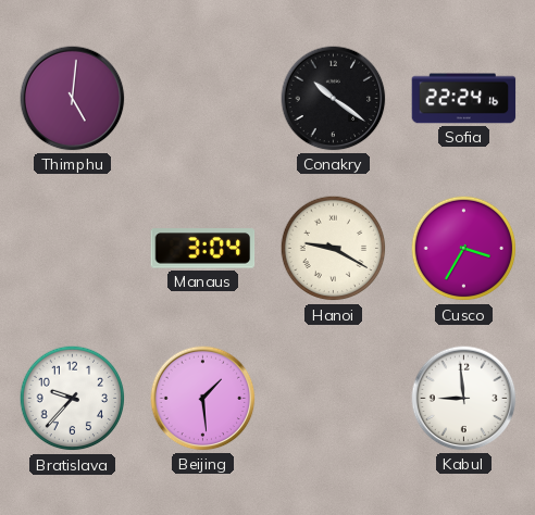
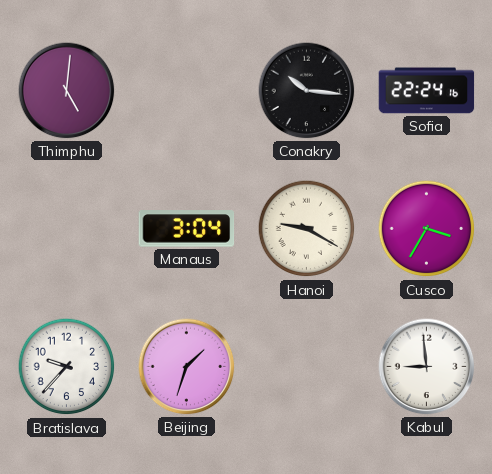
Conakry: 10:21 -> 10:16
Beijing: 1:29 -> 1:33
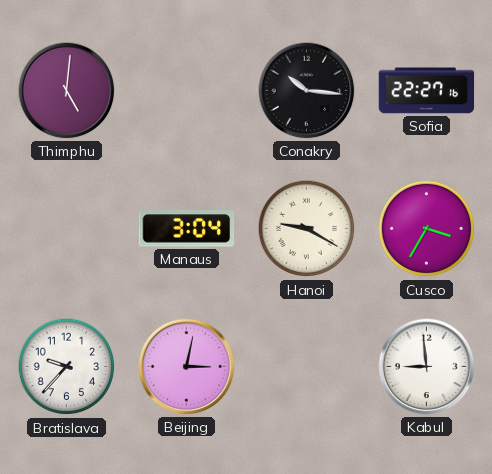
Sofia: 22:24 -> 22:27
Beijing: 1:33 -> 3:02
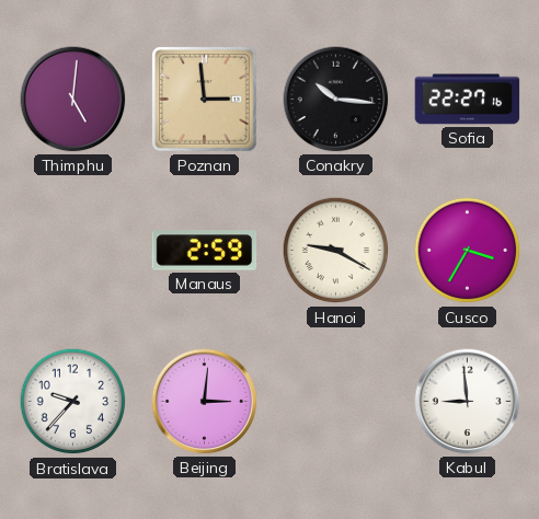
Poznan: none -> 2:59
Manaus: 3:04 -> 2:59
Beijing: 3:02 -> 3:01
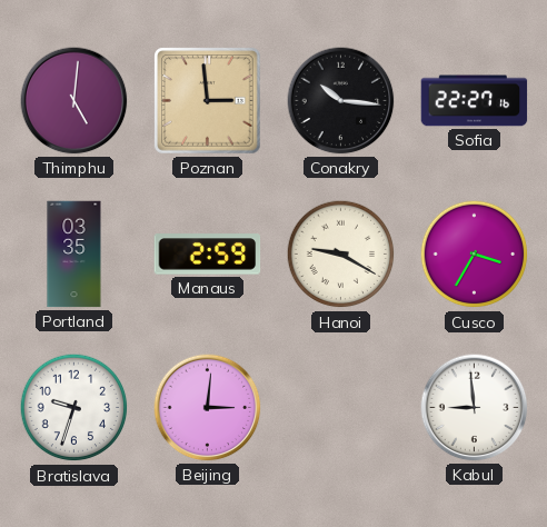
Portland: none -> 03:35
Bratislava: 9:37 -> 9:33
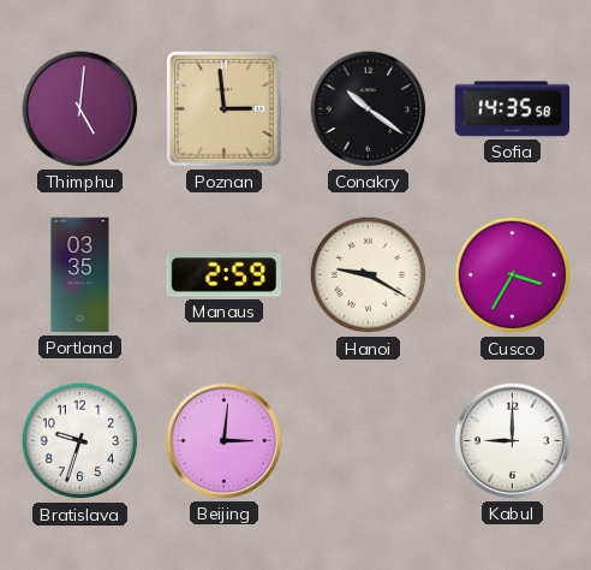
Conakry: 10:16 -> 10:21
Sofia: 22:27 -> 14:35
Kabul: 8:59 -> 9:00
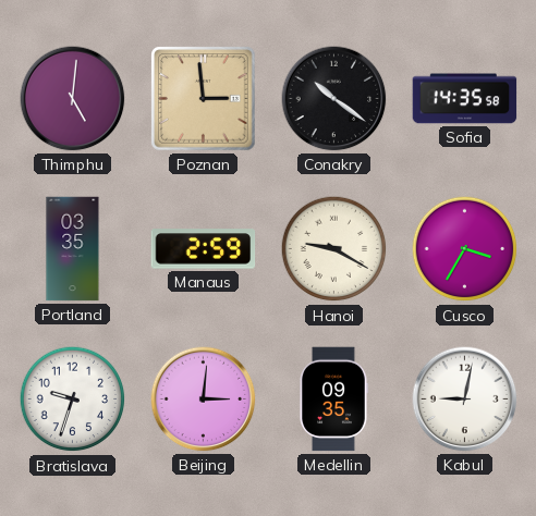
Medellin: none -> 09:35
Kabul: 9:00 -> 9:02
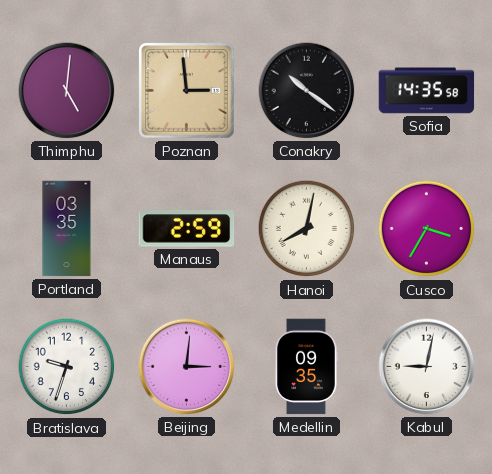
Hanoi: 9:20 -> 8:02
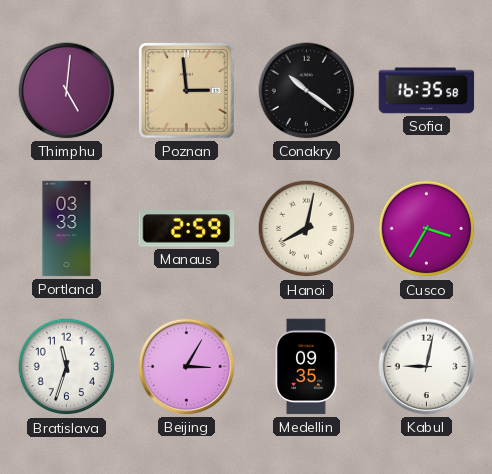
Sofia: 14:35 -> 16:35
Portland: 03:35 -> 03:33
Bratislava: 9:33 -> 11:33
Beijing: 3:01 -> 3:05
